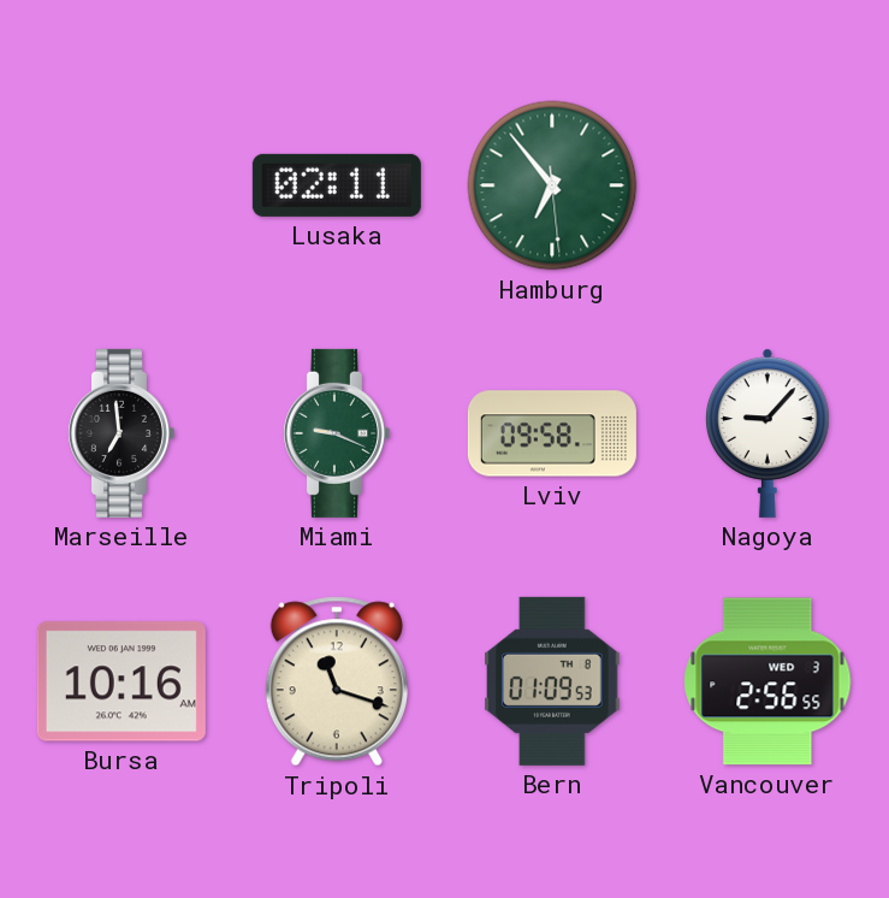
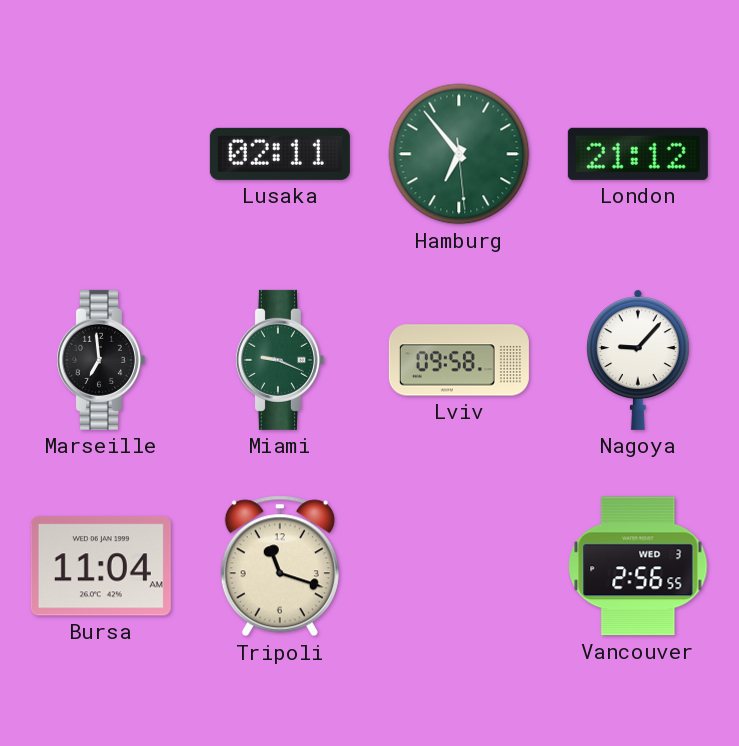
London: none -> 21:12
Bursa: 10:16 -> 11:04
Bern: 01:09 -> none
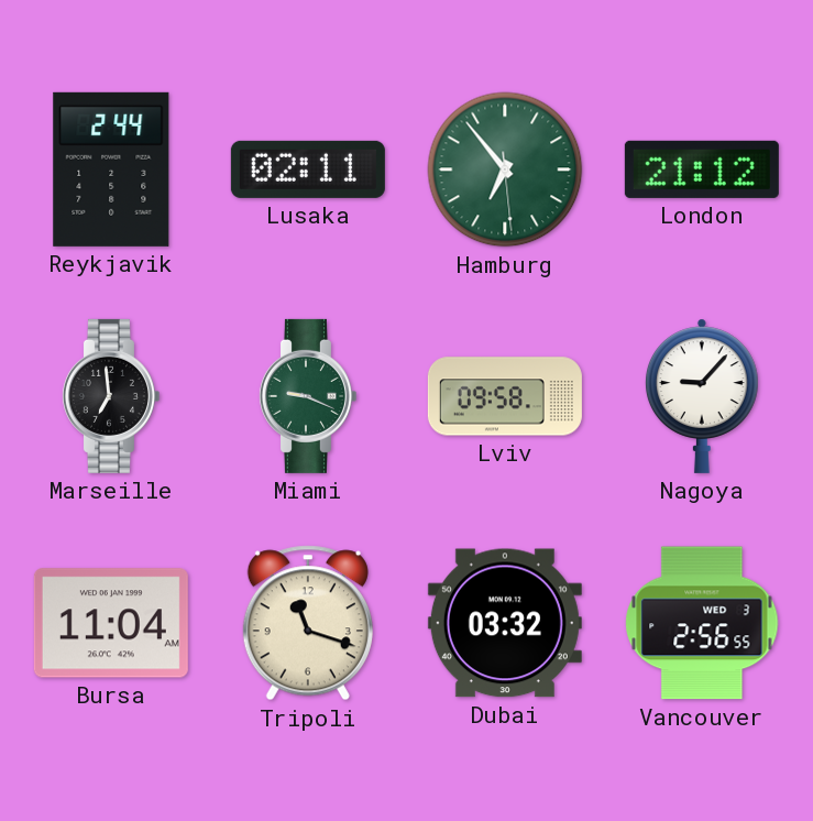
Reykjavik: none -> 2:44
Dubai: none -> 03:32
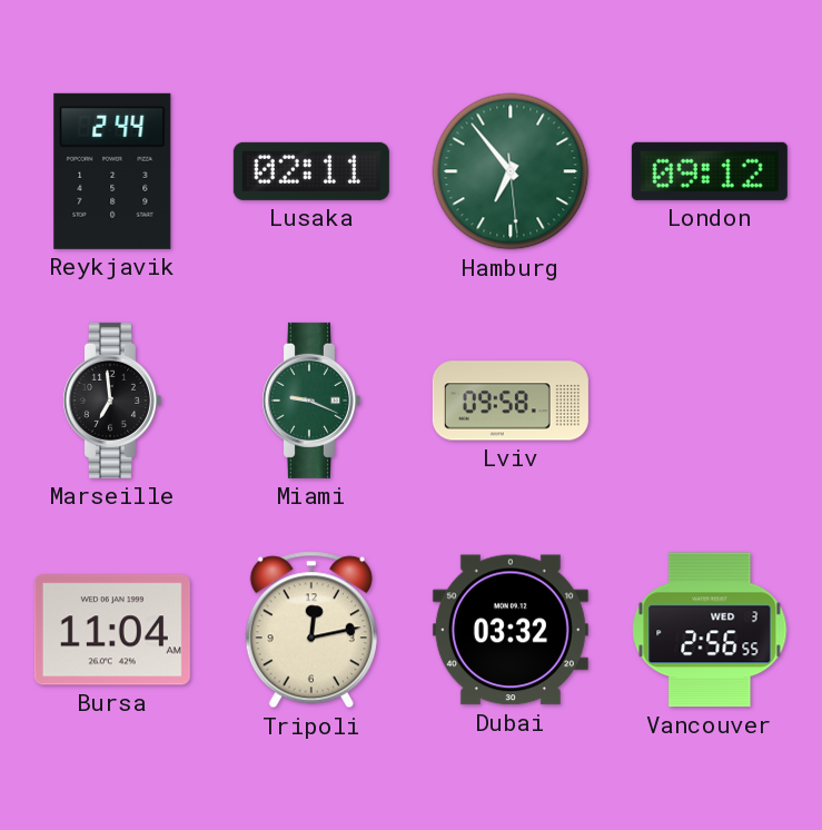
London: 21:12 -> 09:12
Nagoya: 9:07 -> none
Tripoli: 11:18 -> 12:13
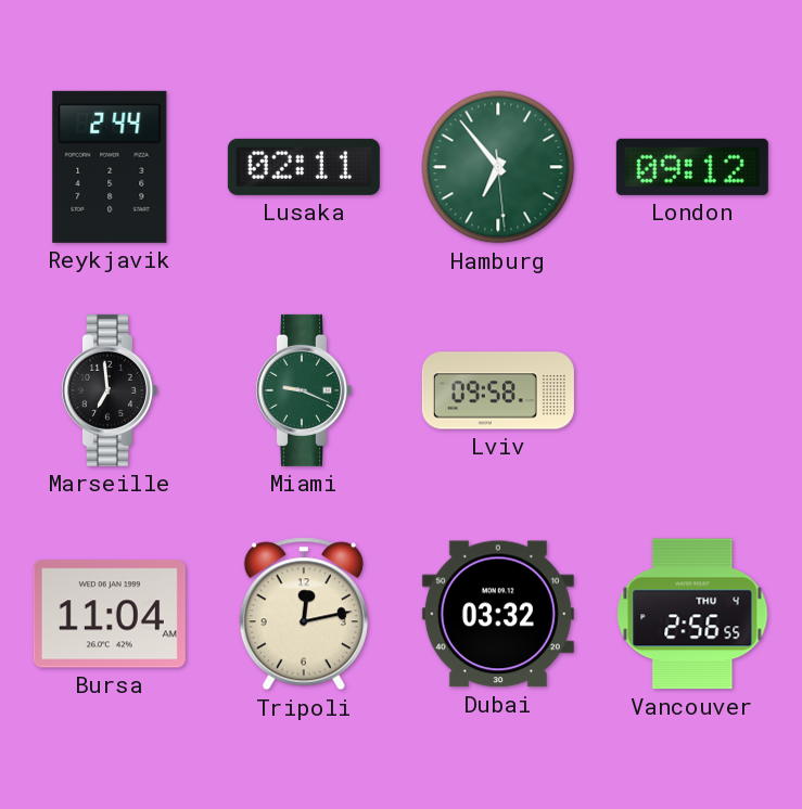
Vancouver date: WED 3 -> THU 4
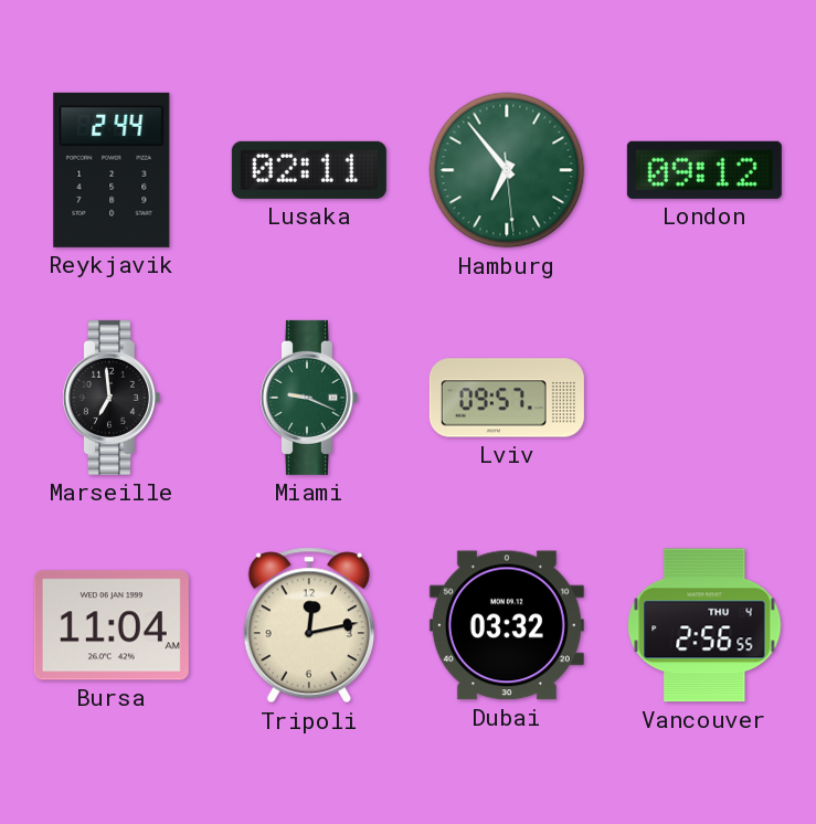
Lviv: 09:58 -> 09:57
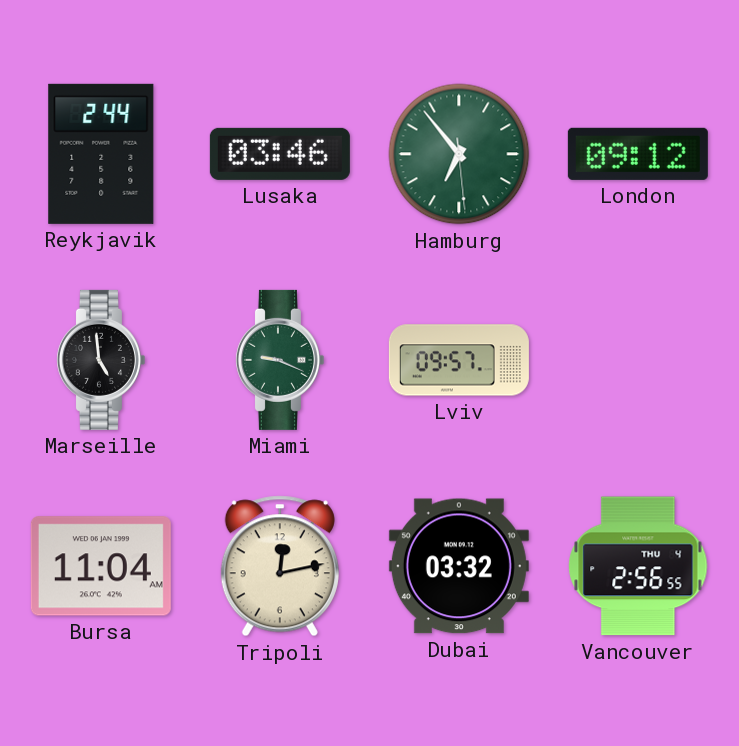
Lusaka: 02:11 -> 03:46
Marseille: 6:59 -> 4:59
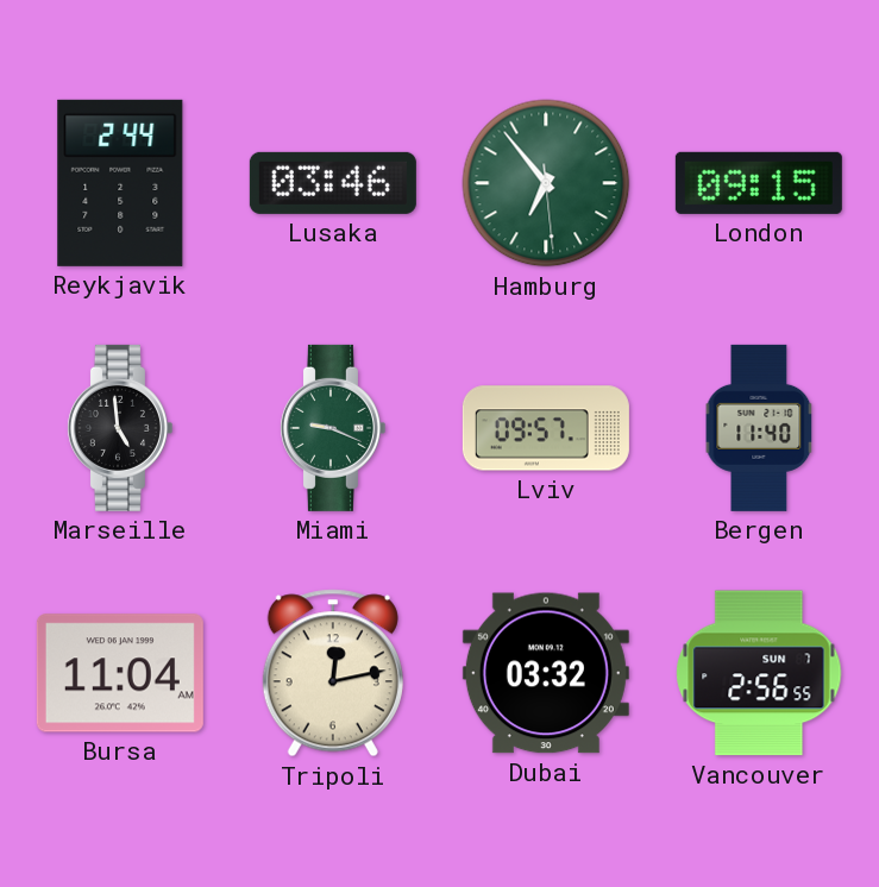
London: 09:12 -> 09:15
Bergen: none -> 11:40
Vancouver date: THU 4 -> SUN 7
